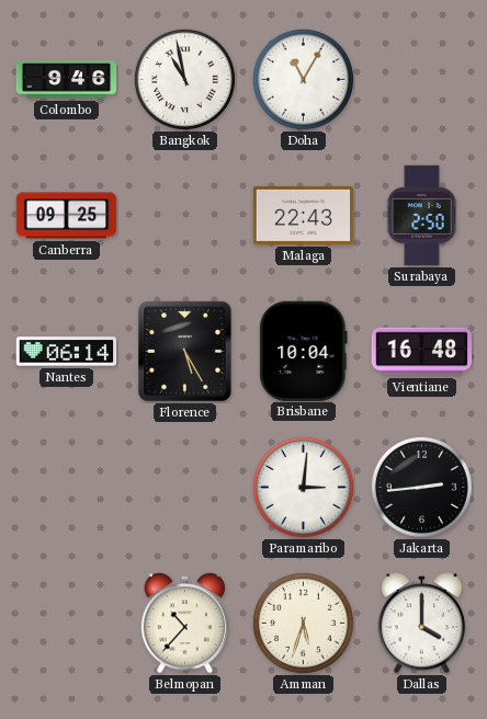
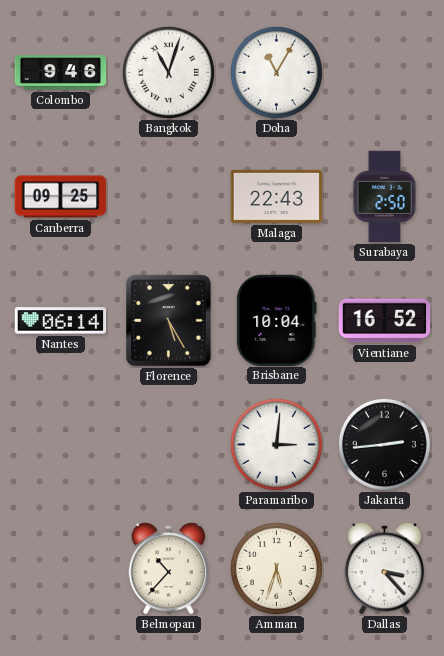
Bangkok: 10:58 -> 11:03
Vientiane: 16:48 -> 16:52
Dallas: 4:00 -> 3:23
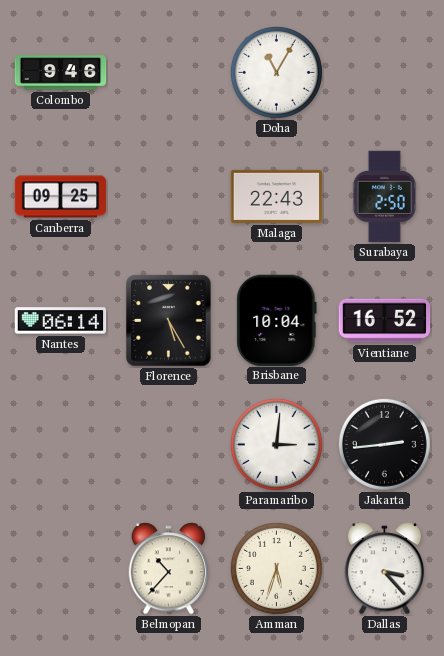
Bangkok: 11:03 -> none
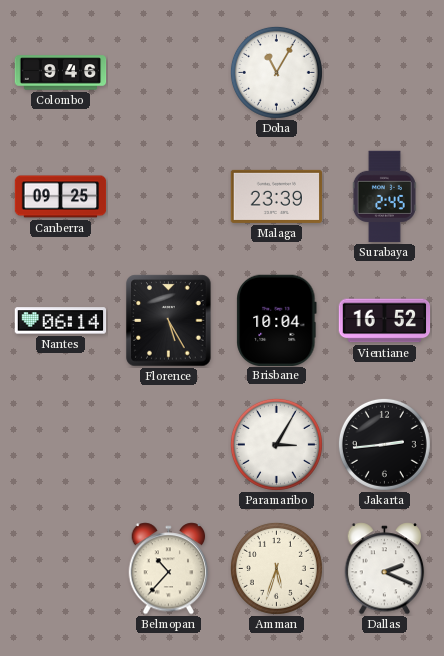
Malaga: 22:43 -> 23:39
Surabaya: 2:50 -> 2:45
Paramaribo: 3:01 -> 3:05
Dallas: 3:23 -> 2:19
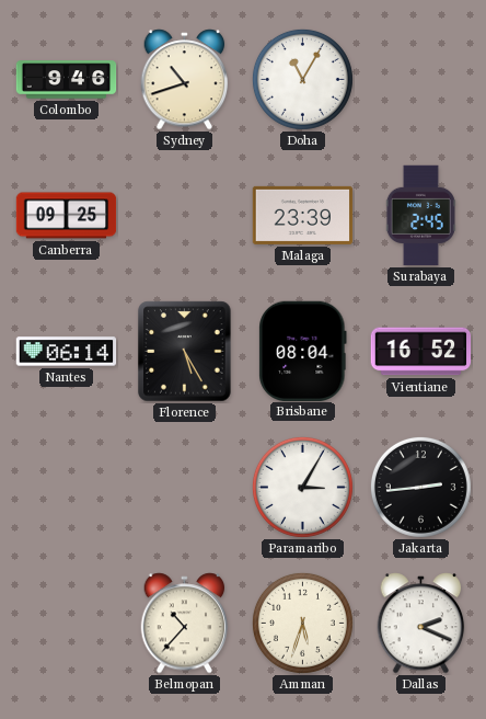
Sydney: none -> 10:42
Brisbane: 10:04 -> 08:04
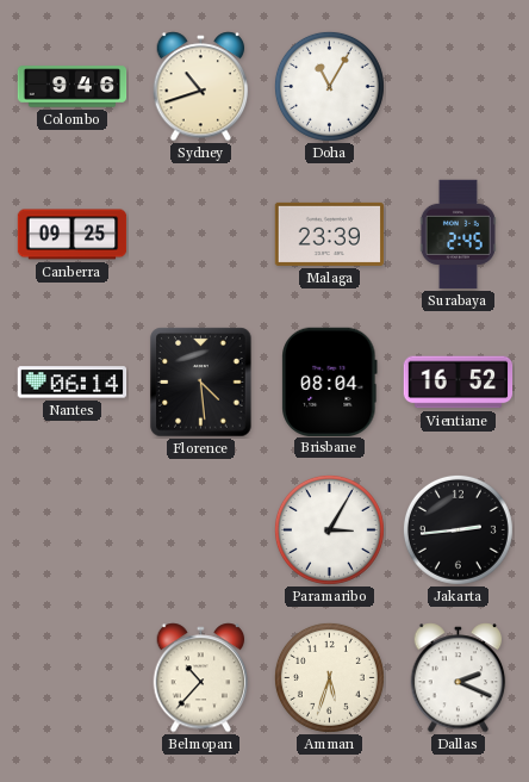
Florence: 5:25 -> 4:29
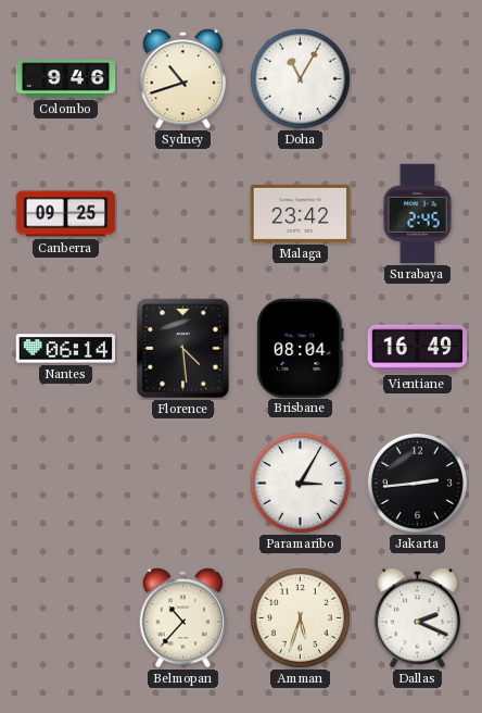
Malaga: 23:39 -> 23:42
Vientiane: 16:52 -> 16:49
